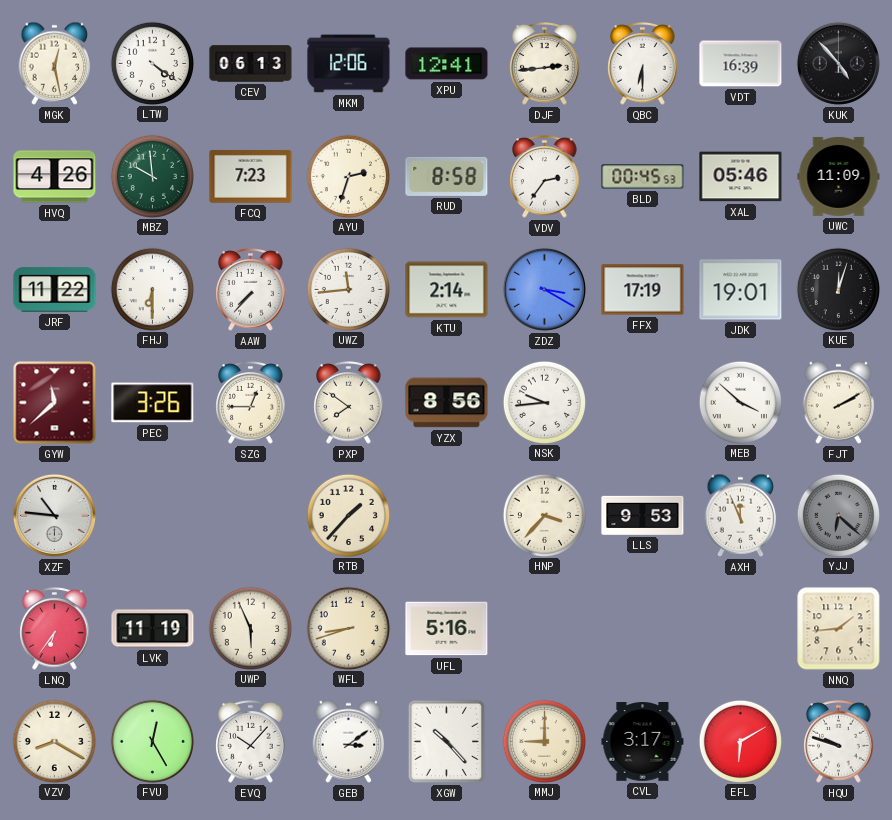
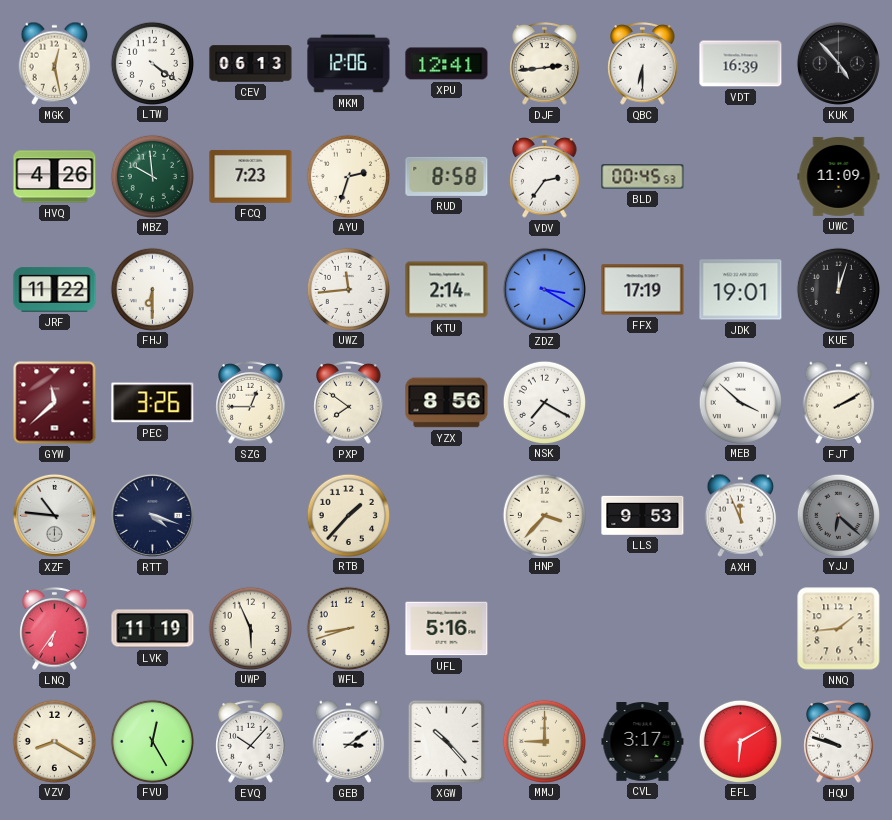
XAL: 05:46 -> none
AAW: 7:37 -> none
NSK: 9:44 -> 7:20
RTT: none -> 4:18
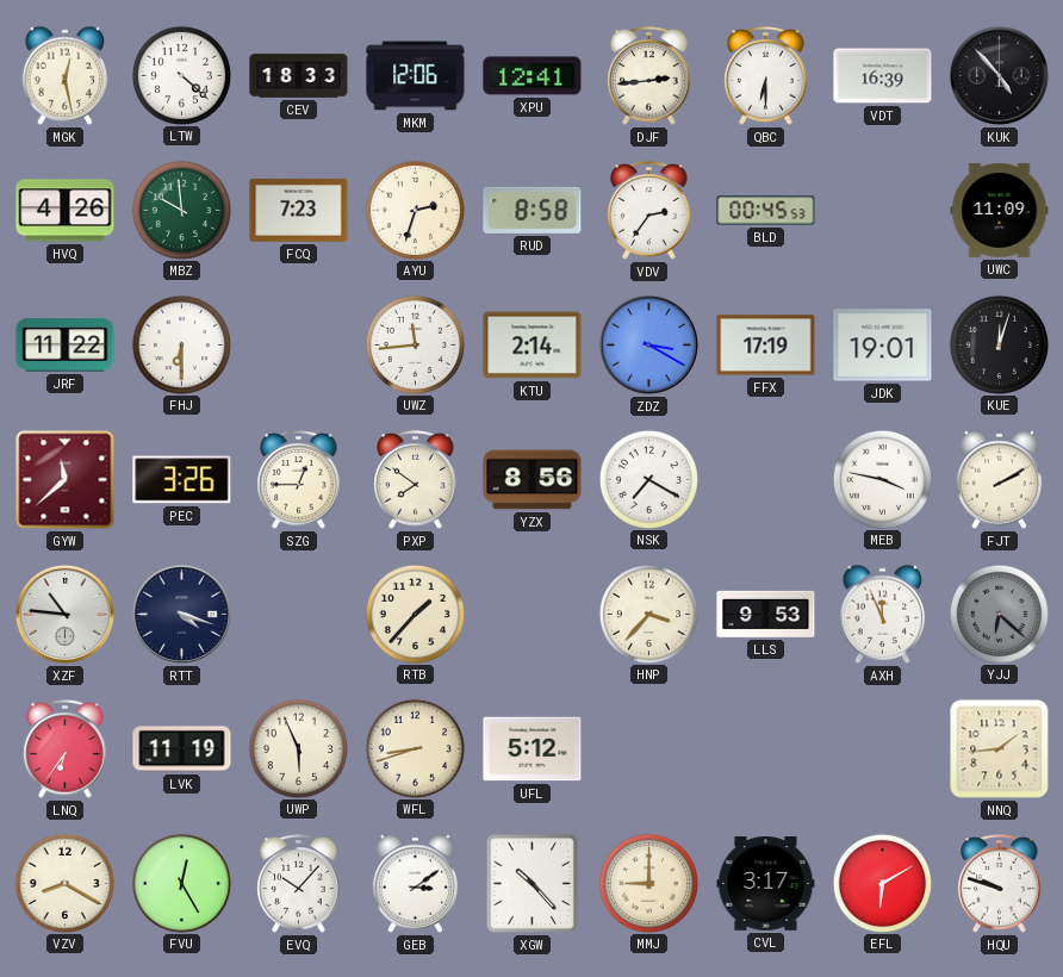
LTW: 4:21 -> 4:22
CEV: 06:13 -> 18:33
MEB: 3:52 -> 3:47
UFL: 5:16 -> 5:12
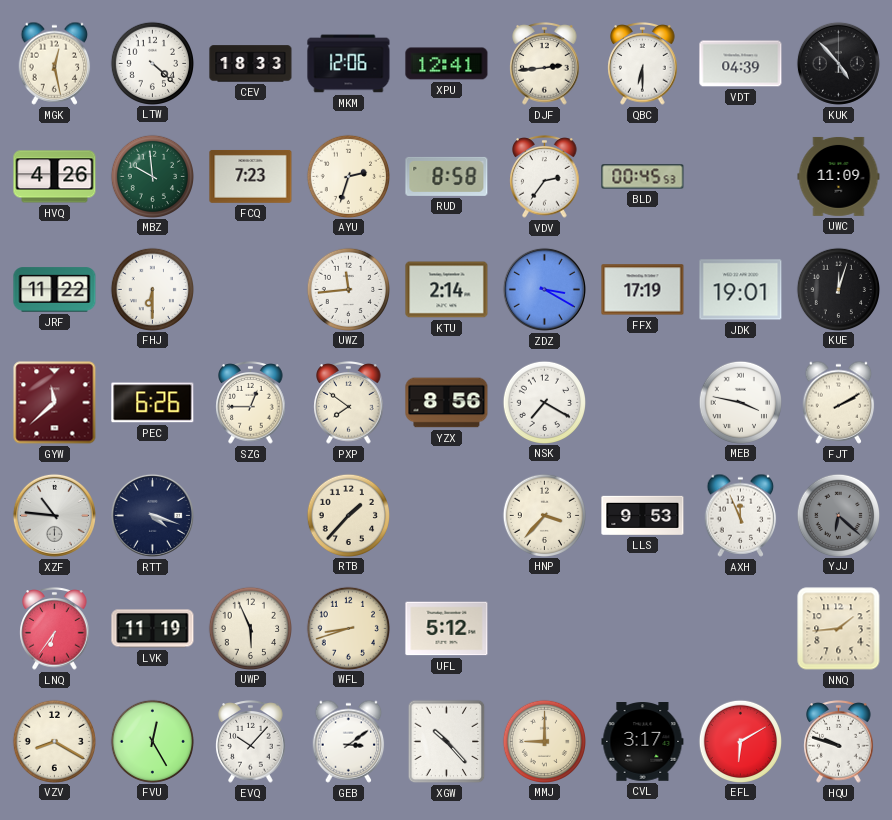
VDT: 16:39 -> 04:39
PEC: 3:26 -> 6:26
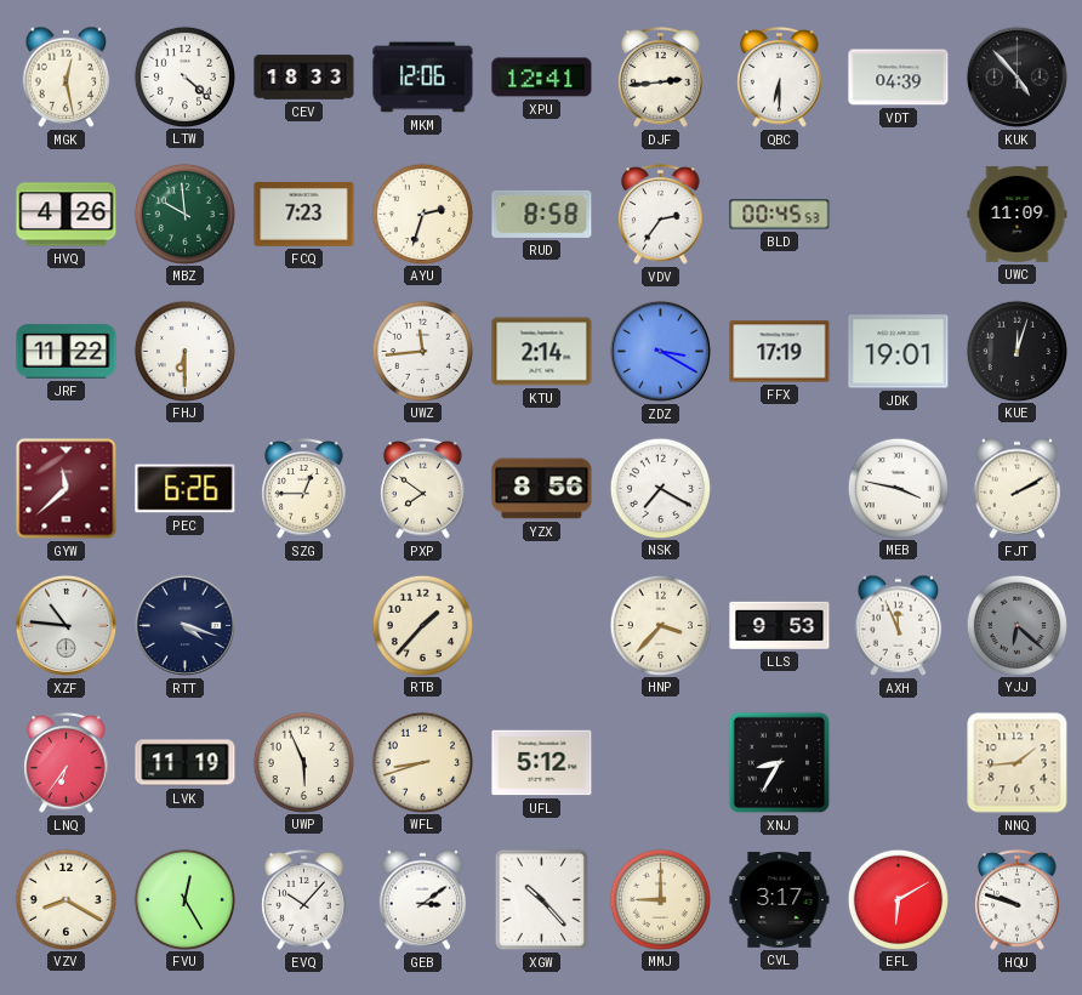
XNJ: none -> 8:35
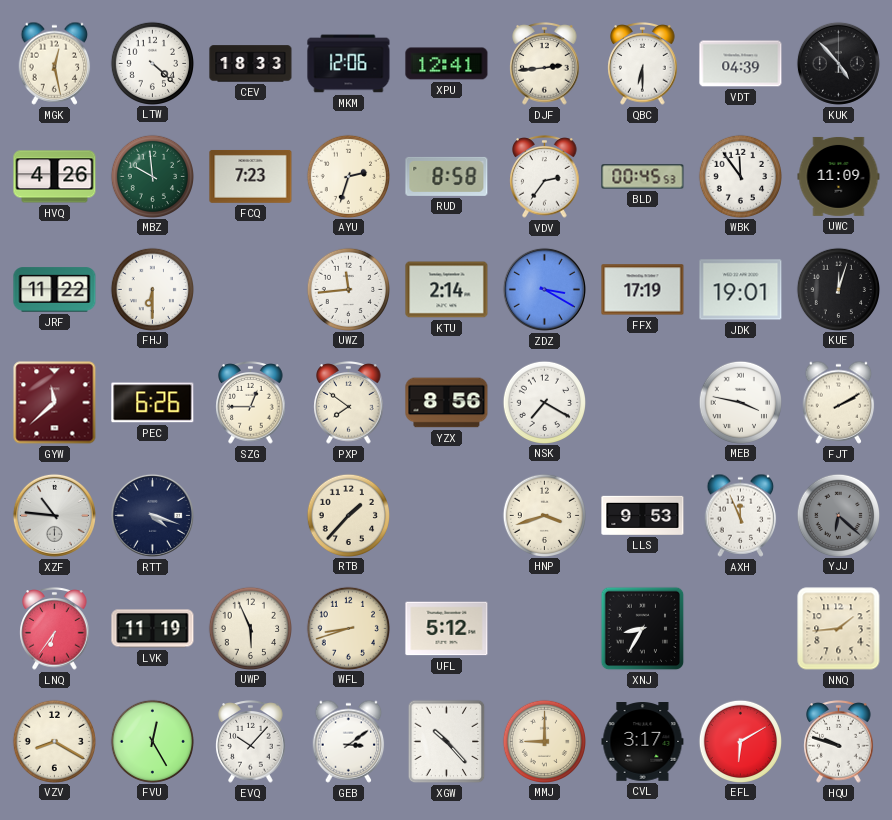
WBK: none -> 11:54
HNP: 3:37 -> 3:42
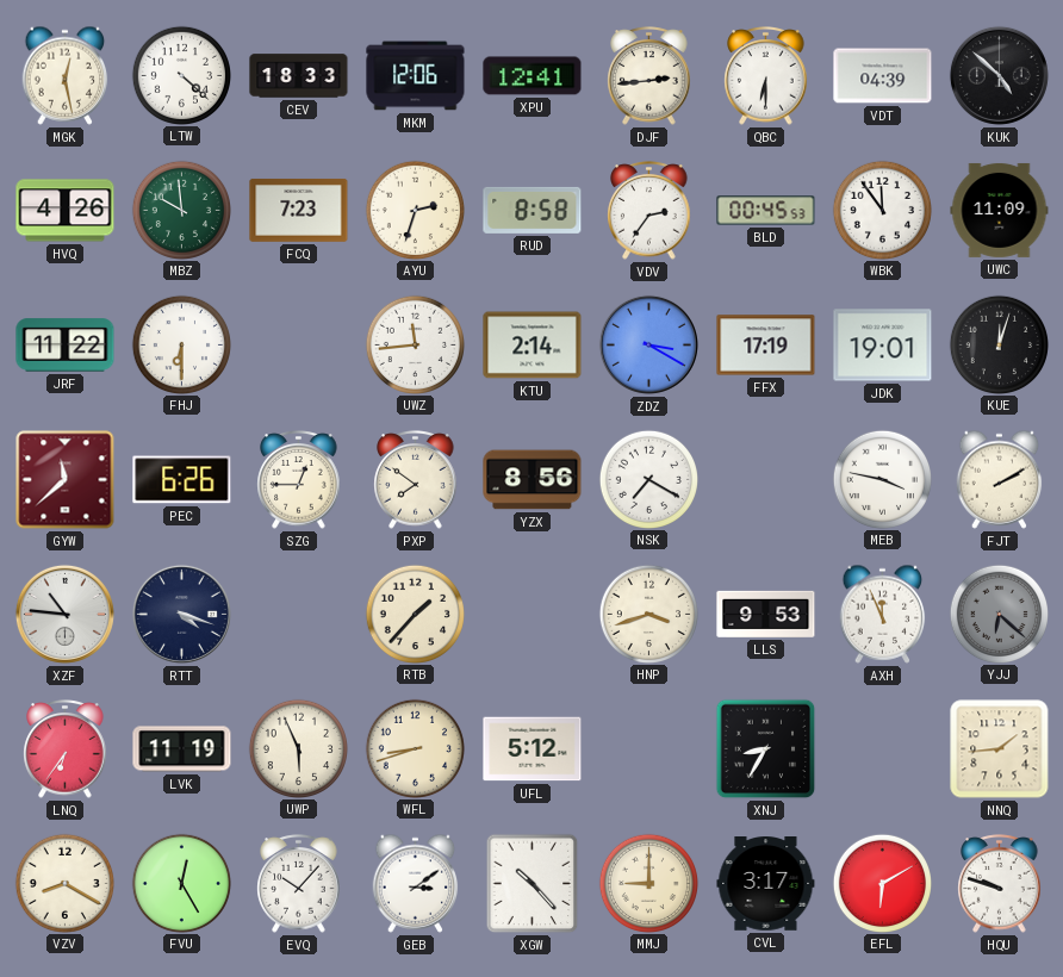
KUK: 4:53 -> 4:52
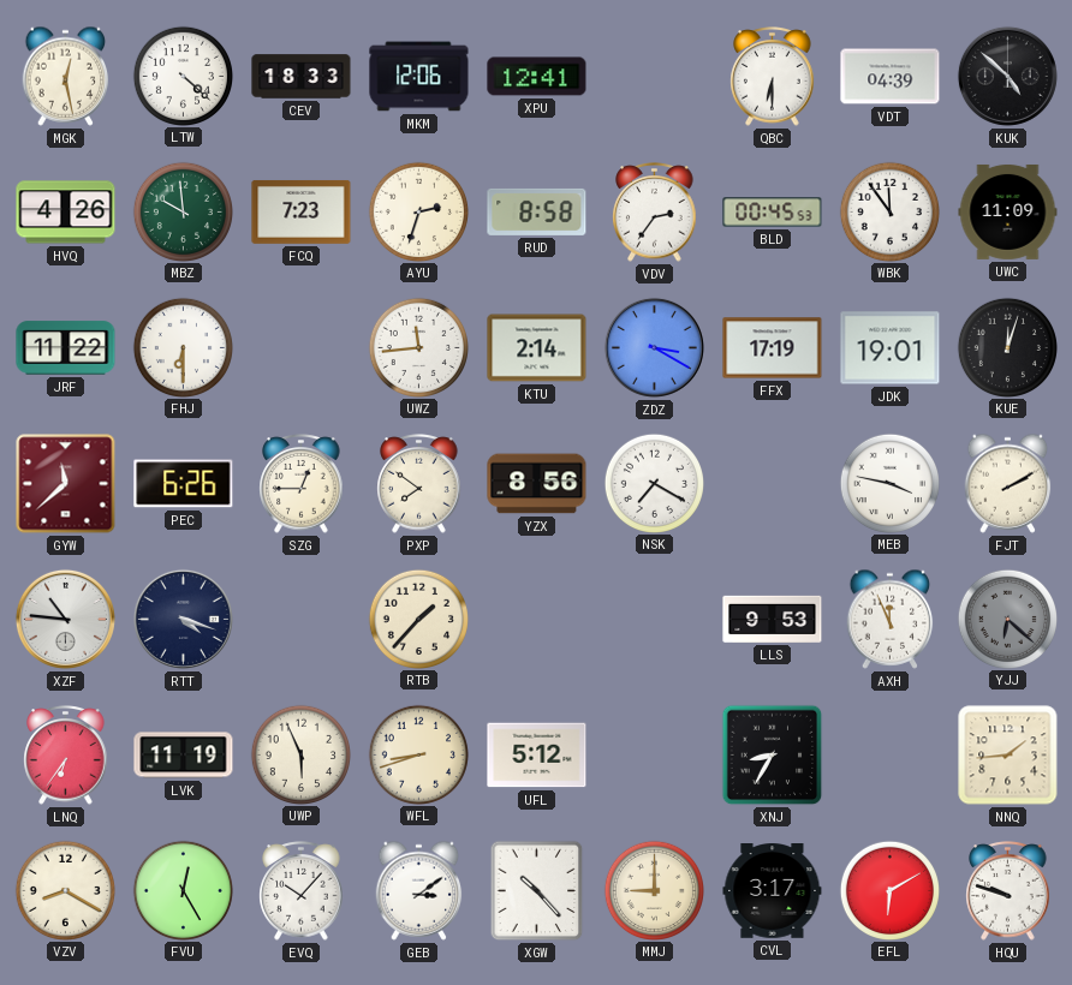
DJF: 2:44 -> none
HNP: 3:42 -> none
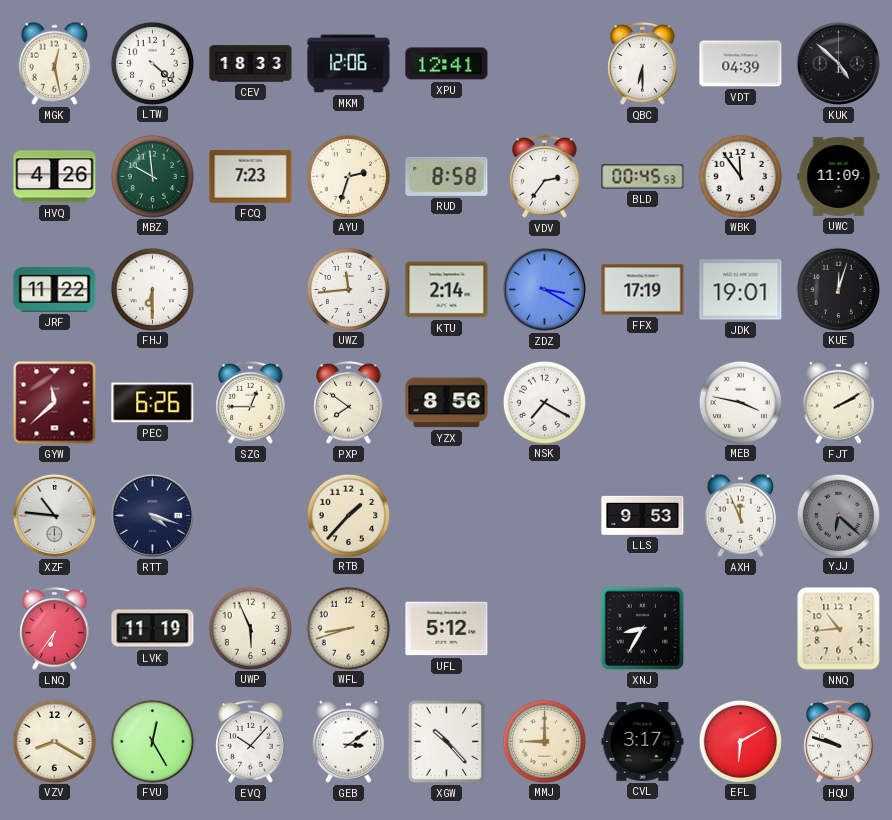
NNQ: 1:44 -> 10:44
